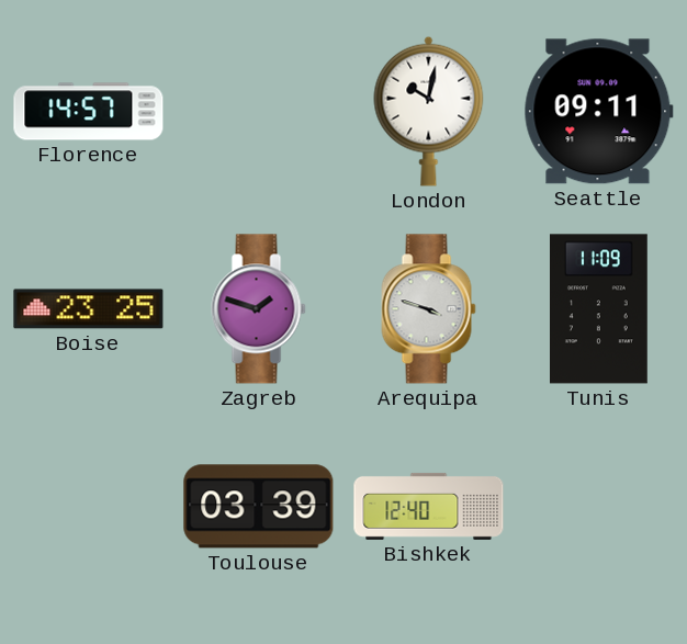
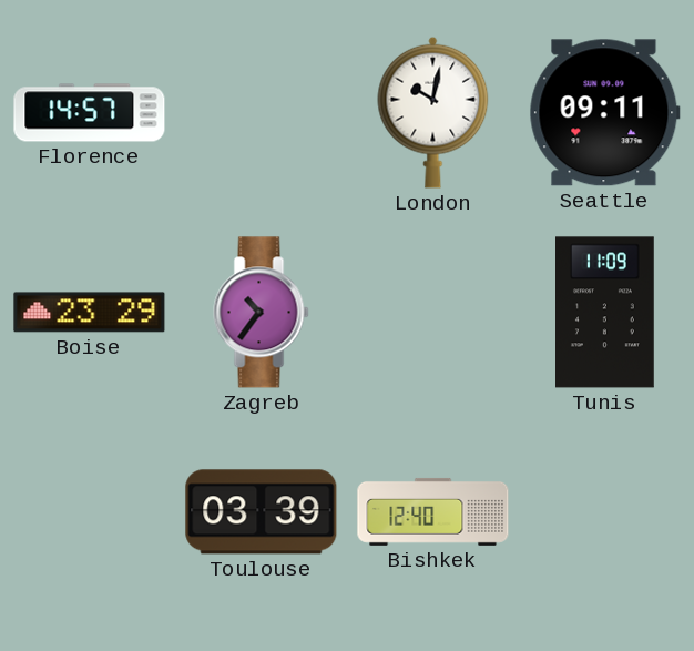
Boise: 23:25 -> 23:29
Zagreb: 1:48 -> 10:36
Arequipa: 3:48 -> none
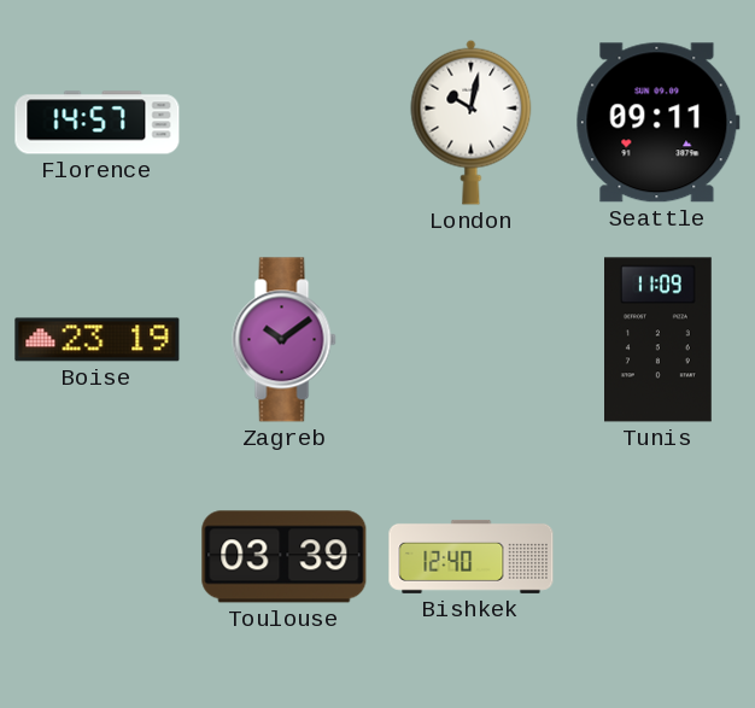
Boise: 23:29 -> 23:19
Zagreb: 10:36 -> 10:09
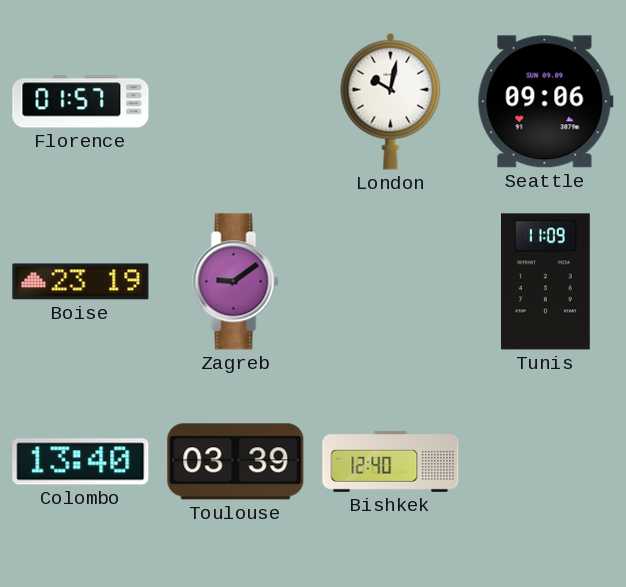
Florence: 14:57 -> 01:57
Seattle: 09:11 -> 09:06
Zagreb: 10:09 -> 9:09
Colombo: none -> 13:40
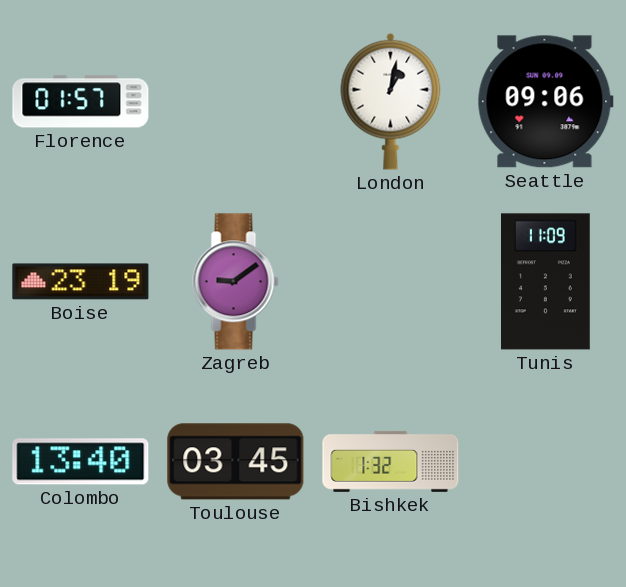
London: 10:02 -> 1:02
Toulouse: 03:39 -> 03:45
Bishkek: 12:40 -> 1:32
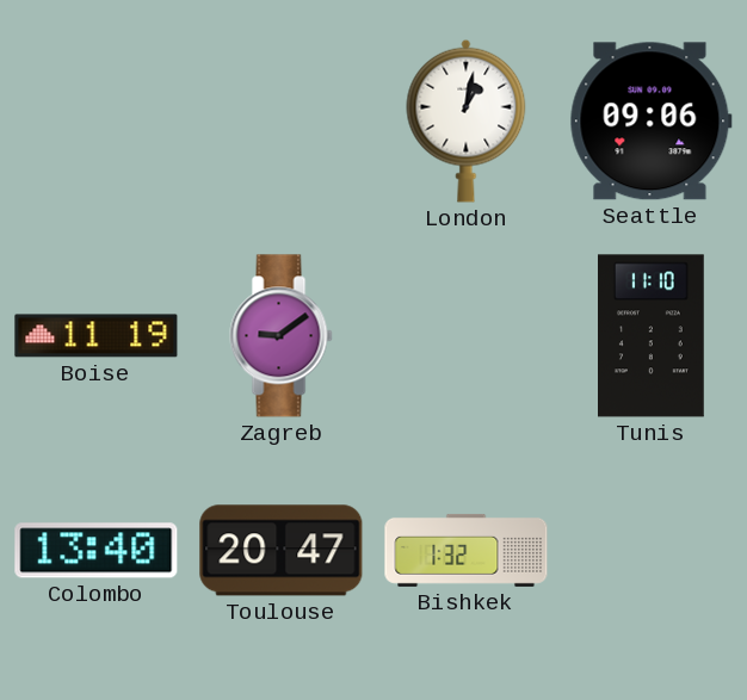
Florence: 01:57 -> none
Boise: 23:19 -> 11:19
Tunis: 11:09 -> 11:10
Toulouse: 03:45 -> 20:47
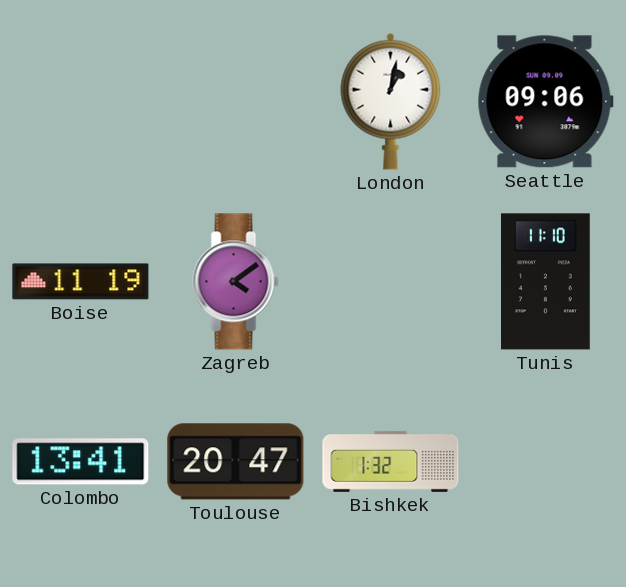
Zagreb: 9:09 -> 4:09
Colombo: 13:40 -> 13:41
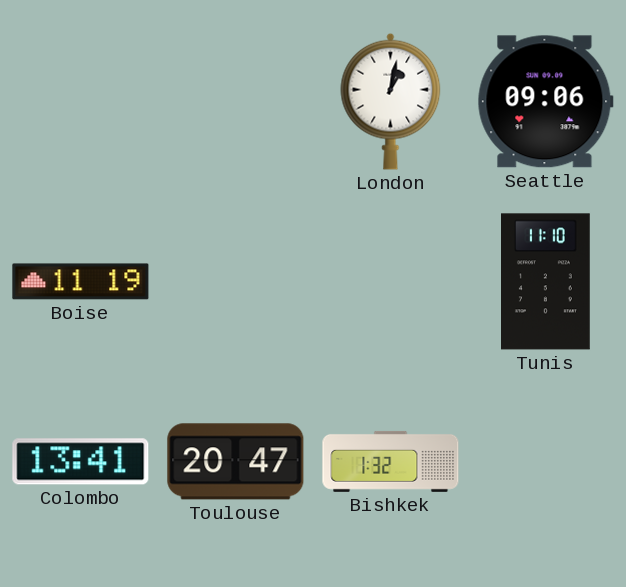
Zagreb: 4:09 -> none
